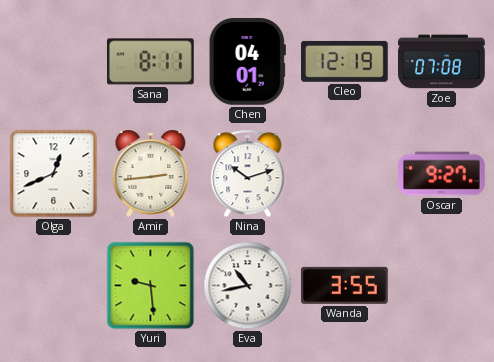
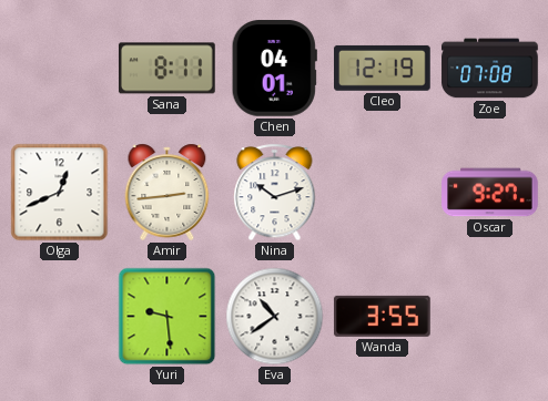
Eva: 10:43 -> 10:39
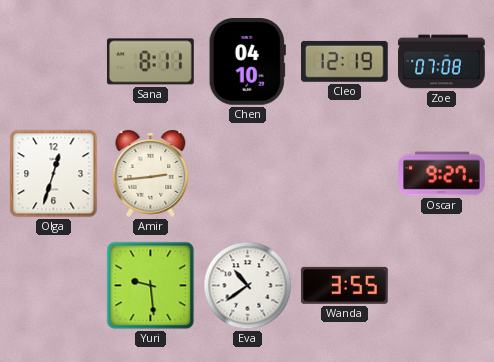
Chen: 04:01 -> 04:10
Olga: 12:41 -> 12:33
Nina: 10:12 -> none
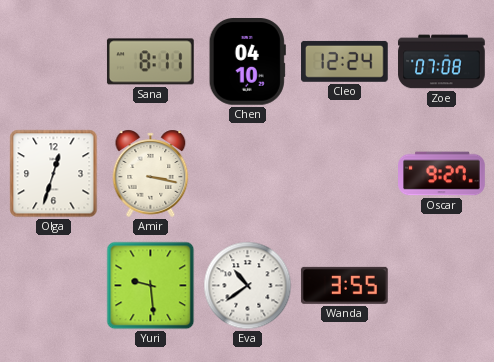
Cleo: 12:19 -> 12:24
Amir: 2:44 -> 3:17
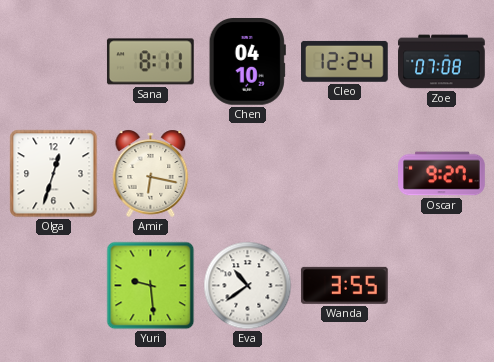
Amir: 3:17 -> 6:17
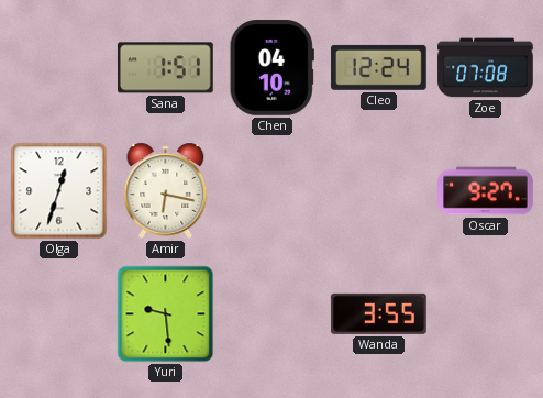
Sana: 8:11 -> 1:51
Eva: 10:39 -> none
